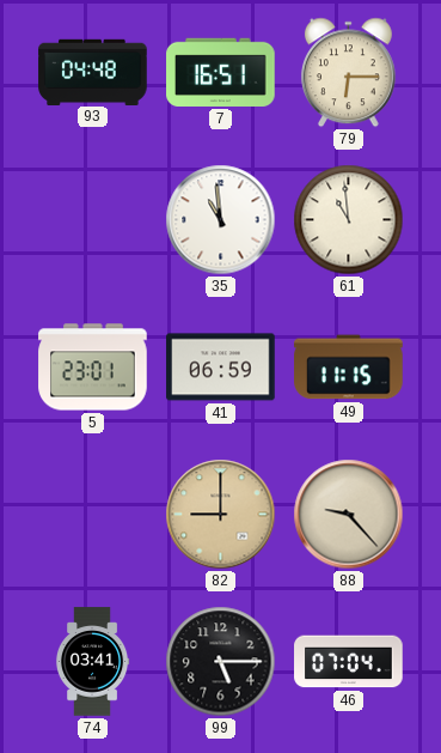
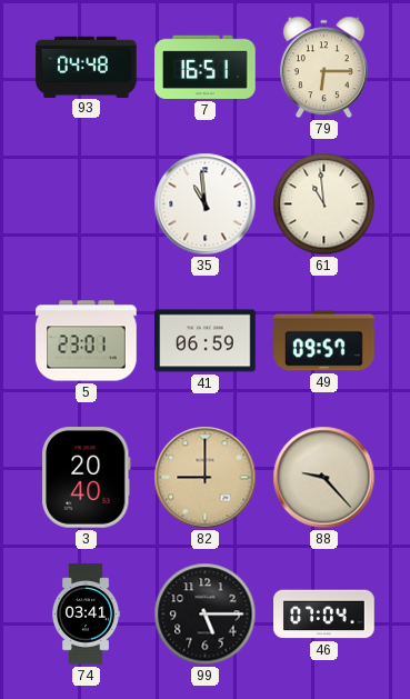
49: 11:15 -> 09:57
3: none -> 20:40
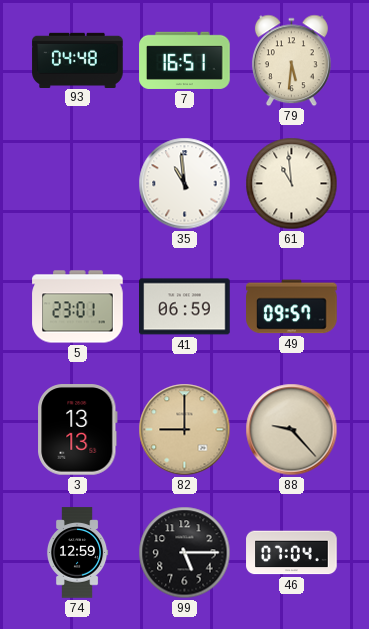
79: 6:15 -> 5:31
3: 20:40 -> 13:13
74: 03:41 -> 12:59
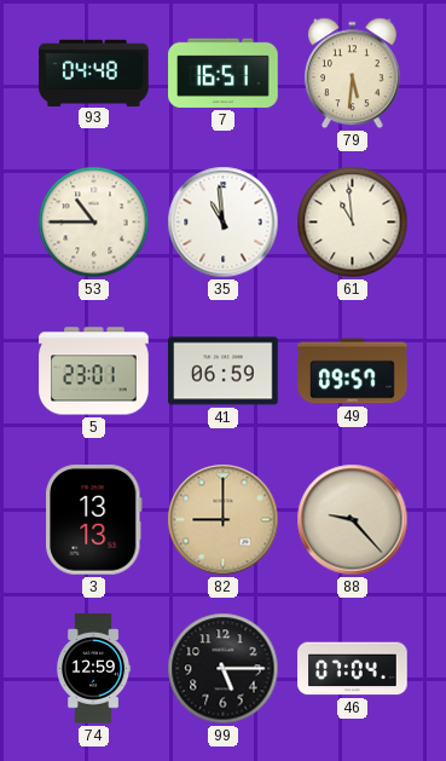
53: none -> 10:45
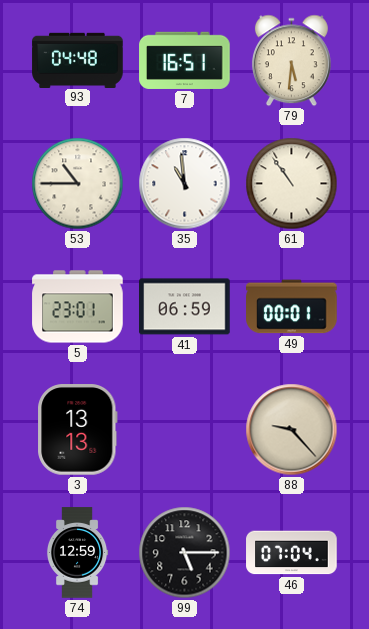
61: 10:59 -> 10:54
49: 09:57 -> 00:01
82: 9:00 -> none
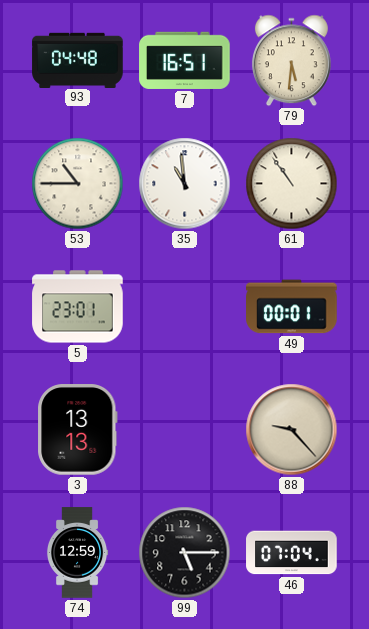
41: 06:59 -> none
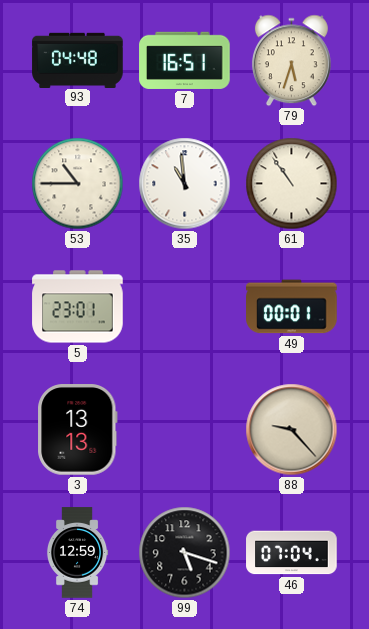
79: 5:31 -> 5:33
99: 5:15 -> 5:18
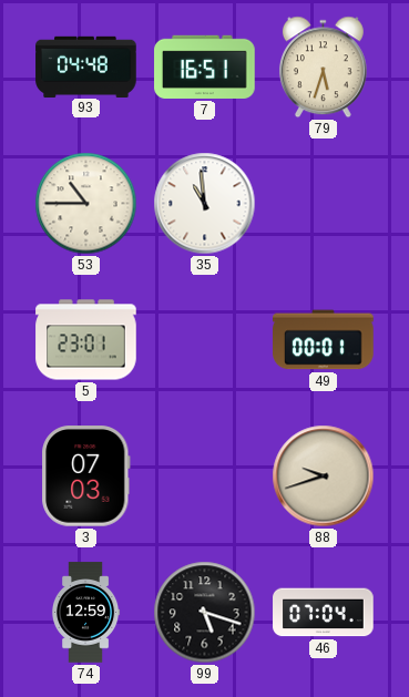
61: 10:54 -> none
3: 13:13 -> 07:03
88: 9:23 -> 9:42
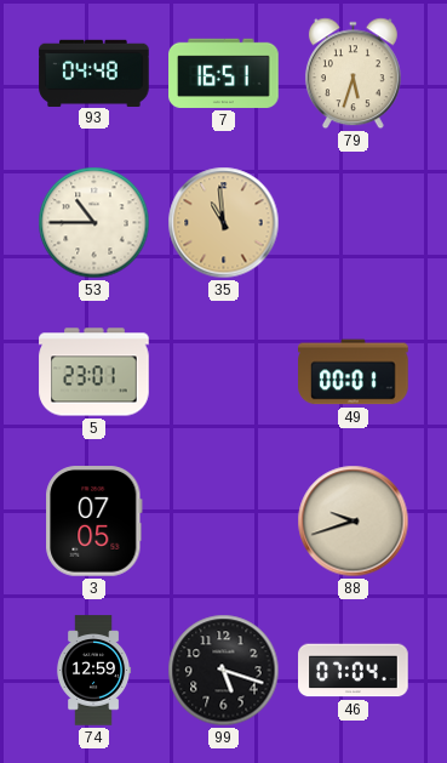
35 dial: white -> champagne
3: 07:03 -> 07:05
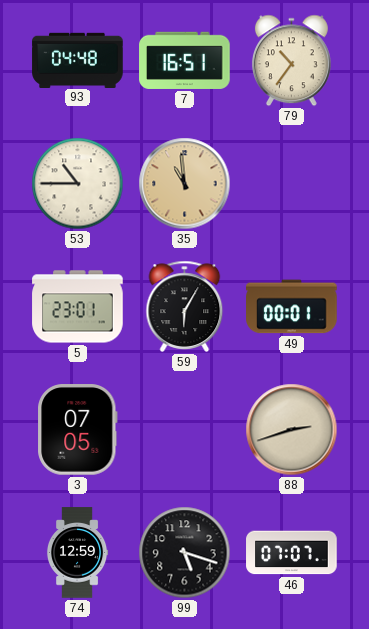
79: 5:33 -> 10:36
59: none -> 6:05
88: 9:42 -> 2:42
46: 07:04 -> 07:07
